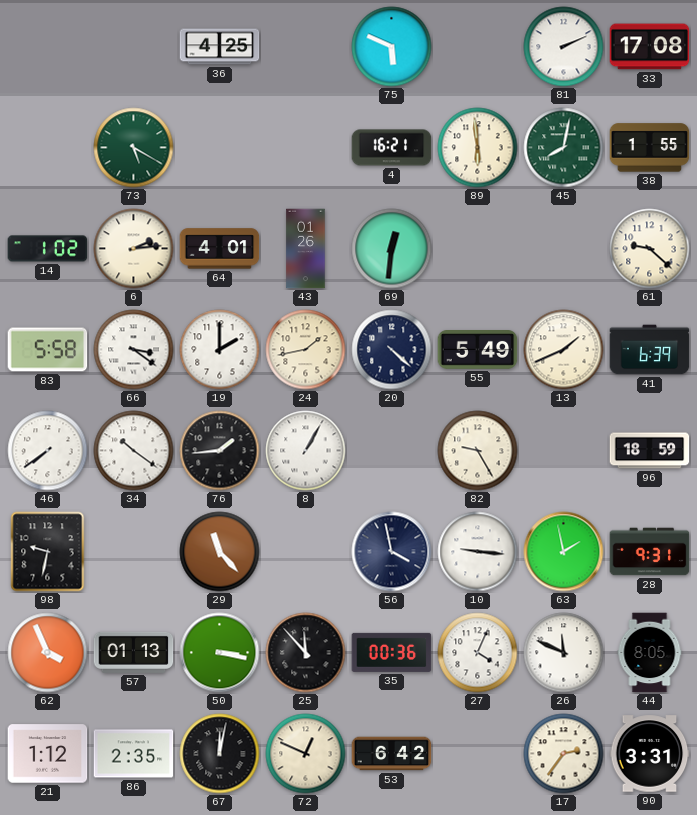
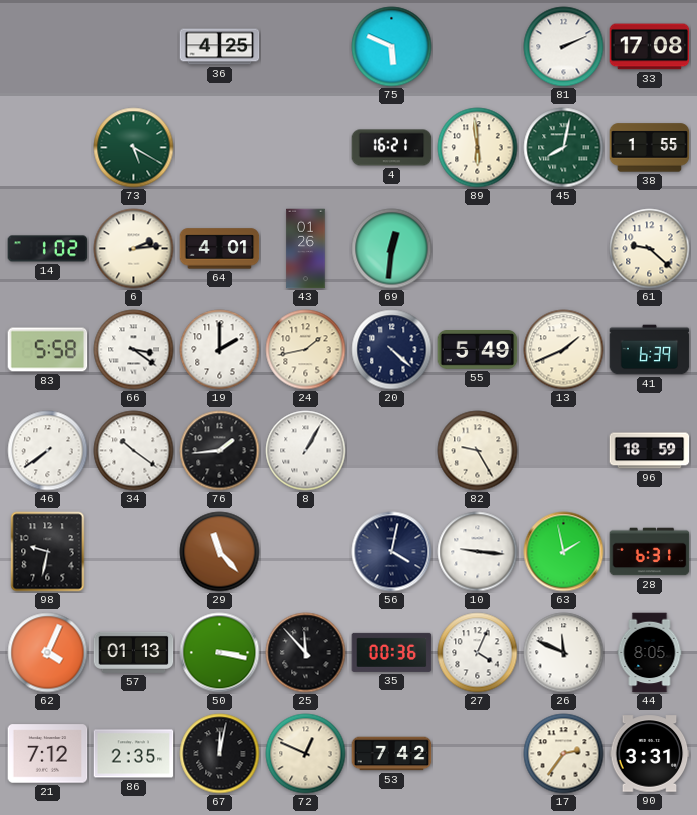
56: 3:58 -> 4:02
28: 9:31 -> 6:31
62: 3:56 -> 4:04
21: 1:12 -> 7:12
53: 6:42 -> 7:42
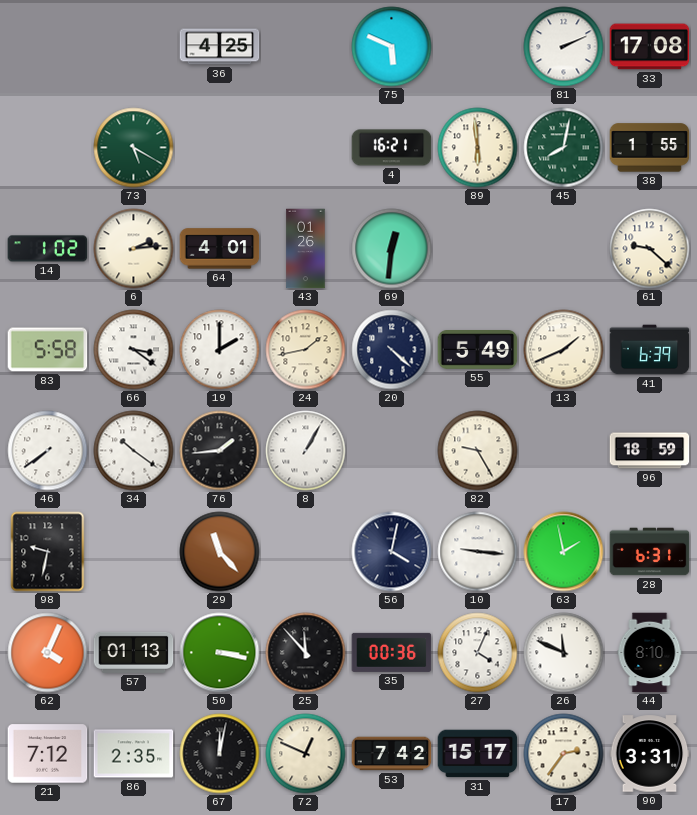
44: 8:05 -> 8:10
31: none -> 15:17
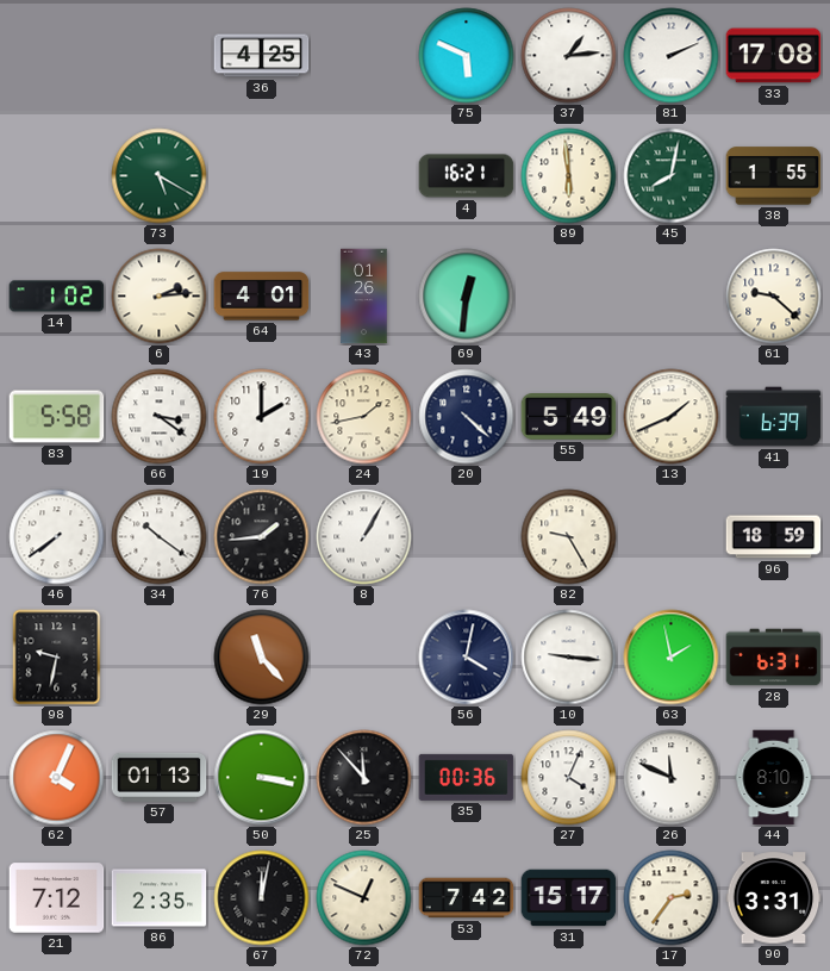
37: none -> 1:14
